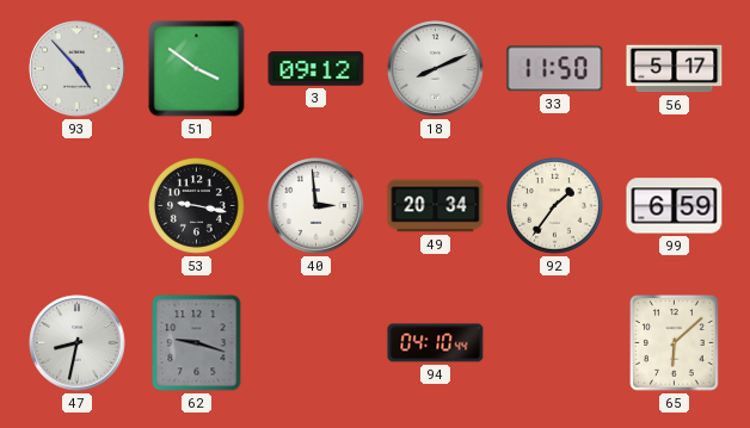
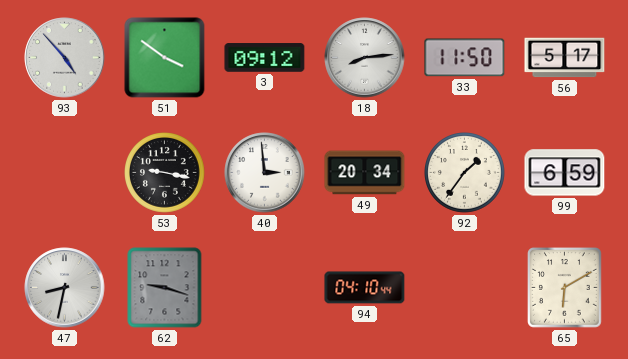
18: 8:11 -> 8:14
65: 6:08 -> 6:10
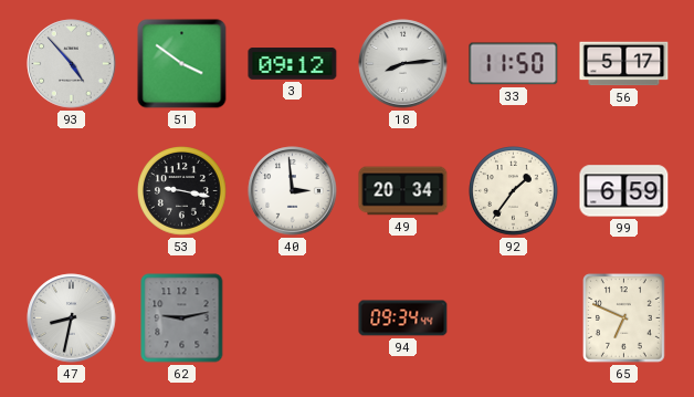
62: 9:18 -> 9:13
94: 04:10 -> 09:34
65: 6:10 -> 6:49
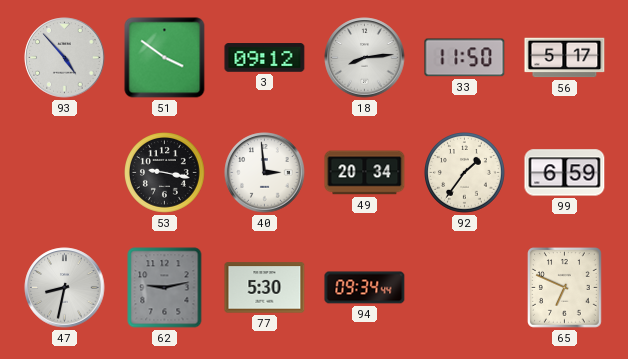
77: none -> 5:30
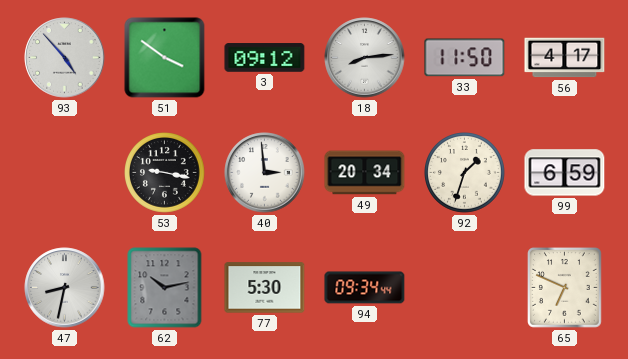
56: 5:17 -> 4:17
92: 1:36 -> 1:33
62: 9:13 -> 10:13
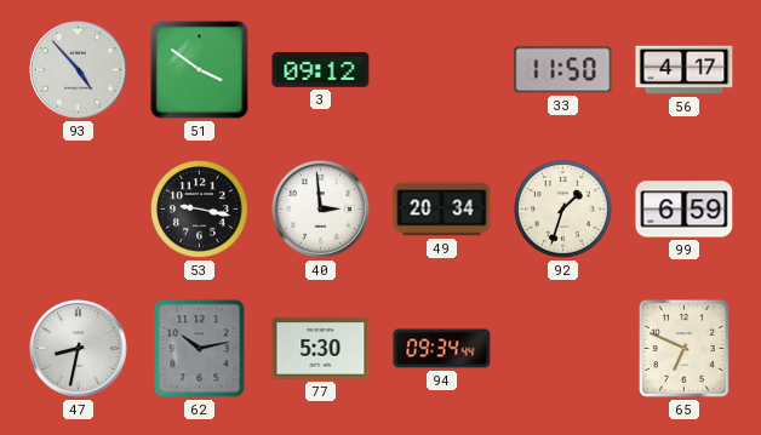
18: 8:14 -> none
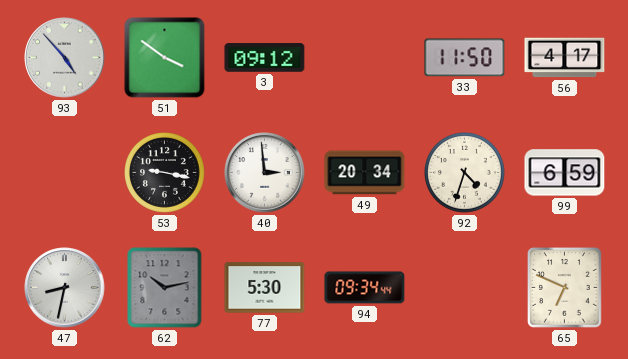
92: 1:33 -> 4:33
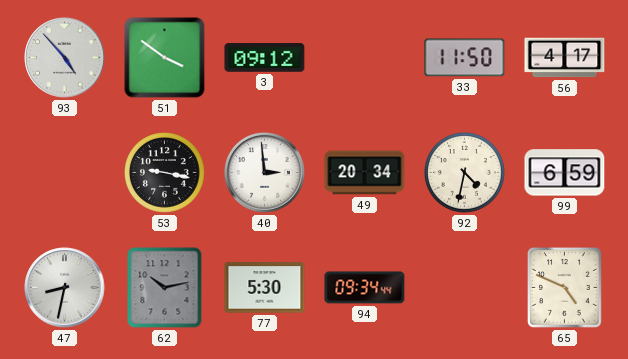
92: 4:33 -> 4:32
65: 6:49 -> 4:49
